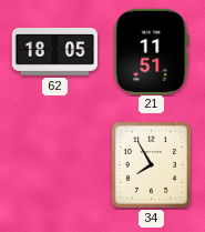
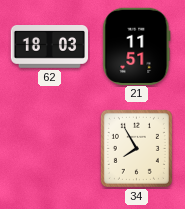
62: 18:05 -> 18:03
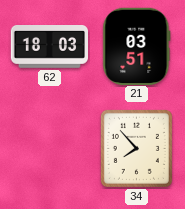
21: 11:51 -> 03:51
34: 7:55 -> 7:53
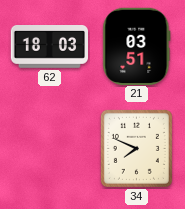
34: 7:53 -> 7:49
